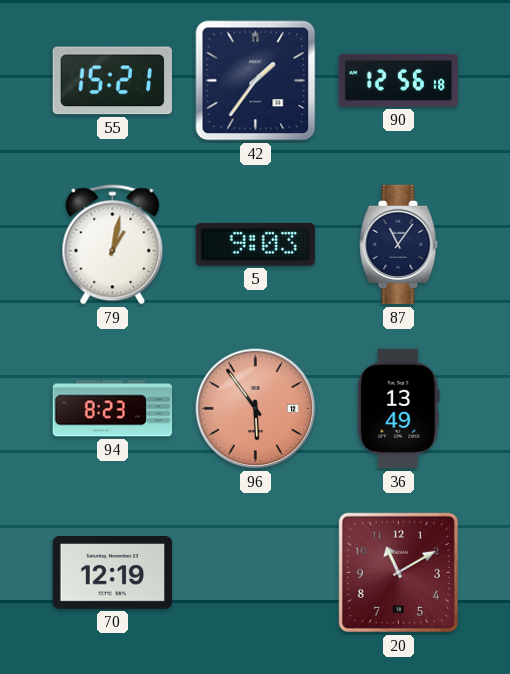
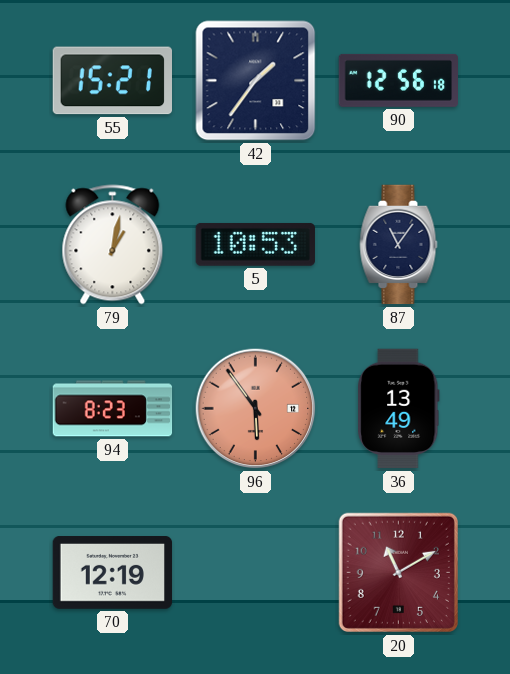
5: 9:03 -> 10:53
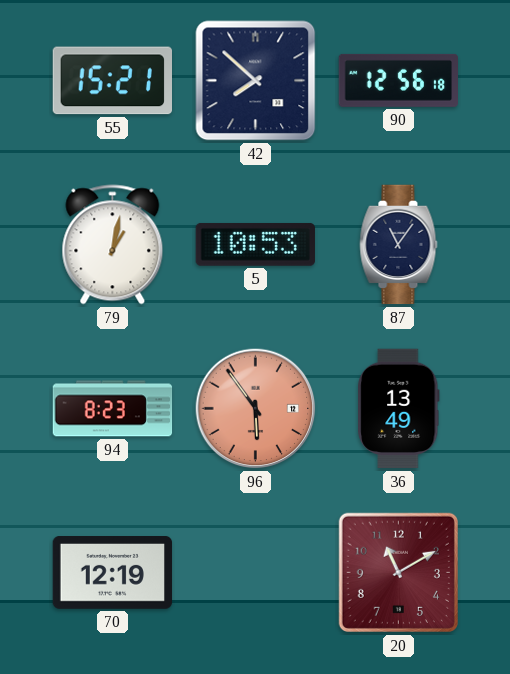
42: 1:36 -> 7:52
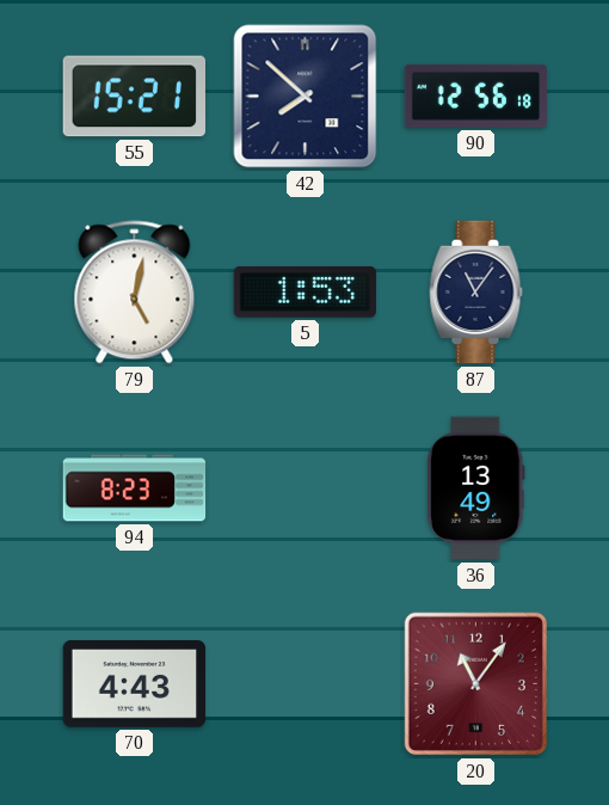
79: 1:02 -> 5:02
5: 10:53 -> 1:53
96: 5:54 -> none
70: 12:19 -> 4:43
20: 11:10 -> 11:06
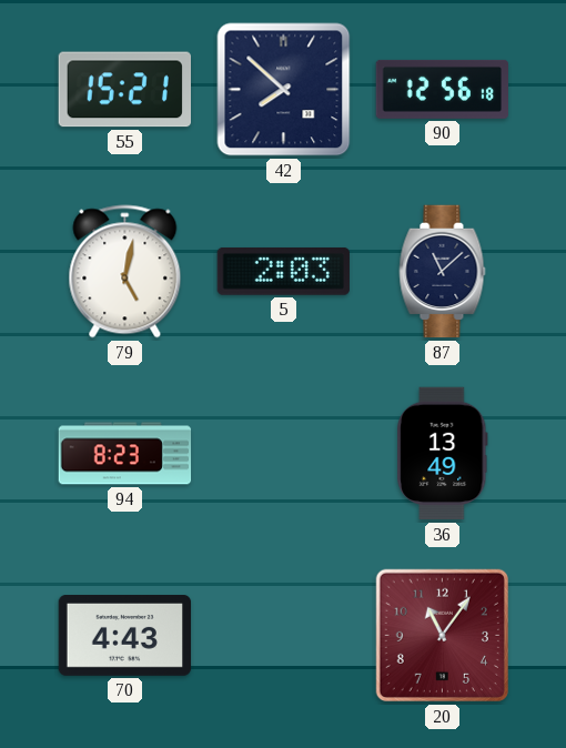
5: 1:53 -> 2:03
87: 11:06 -> 11:08
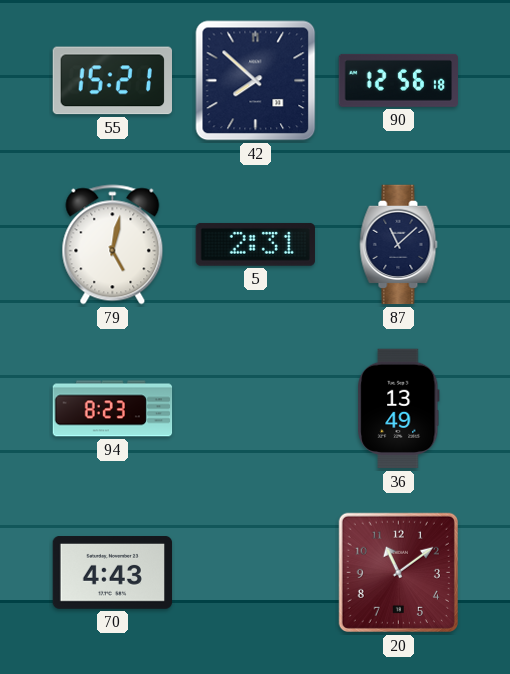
5: 2:03 -> 2:31
20: 11:06 -> 11:09
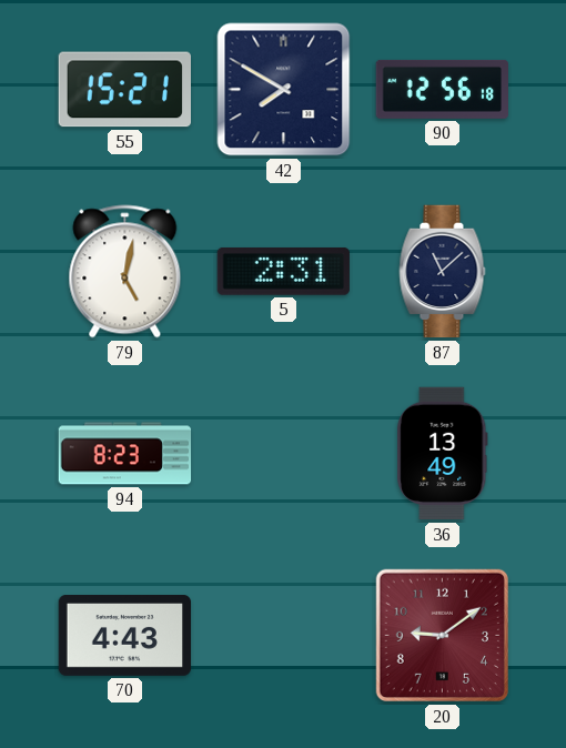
42: 7:52 -> 7:50
20: 11:09 -> 9:09
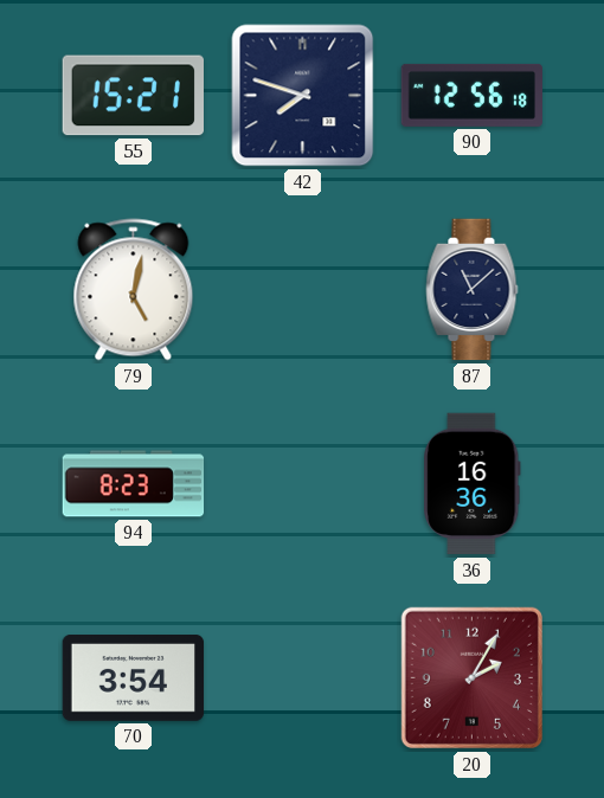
42: 7:50 -> 7:48
5: 2:31 -> none
36: 13:49 -> 16:36
70: 4:43 -> 3:54
20: 9:09 -> 2:05
